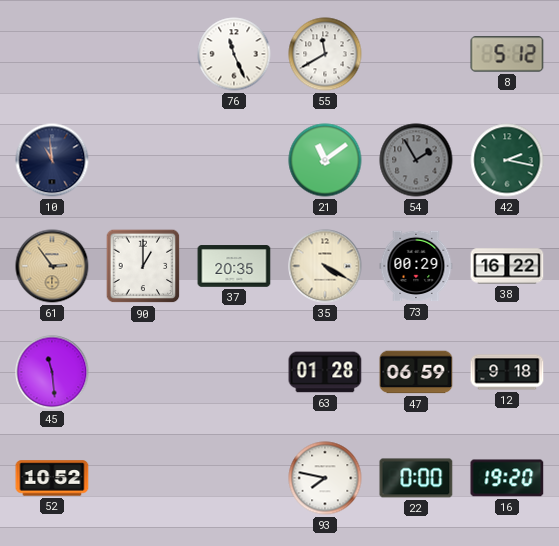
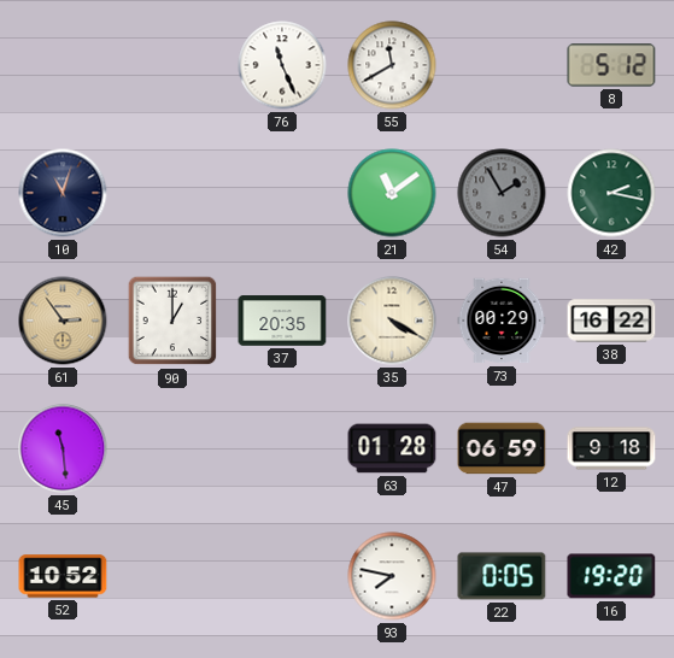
10: 10:59 -> 11:03
22: 0:00 -> 0:05
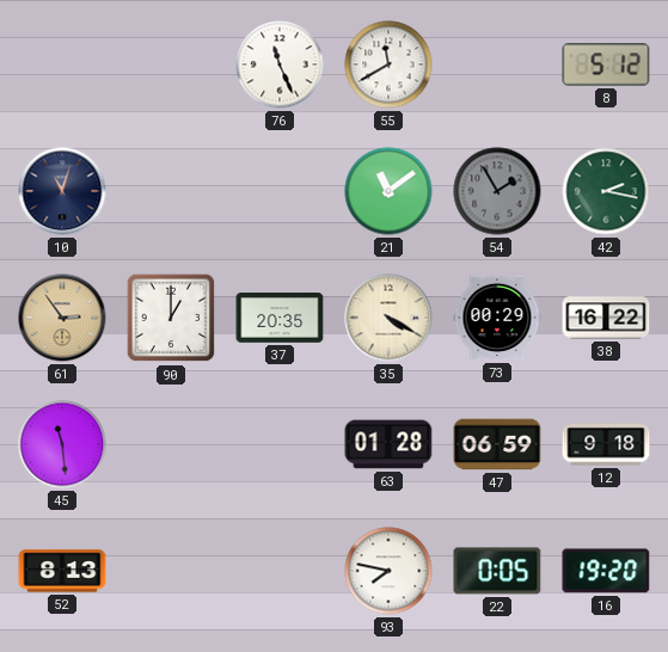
52: 10:52 -> 8:13
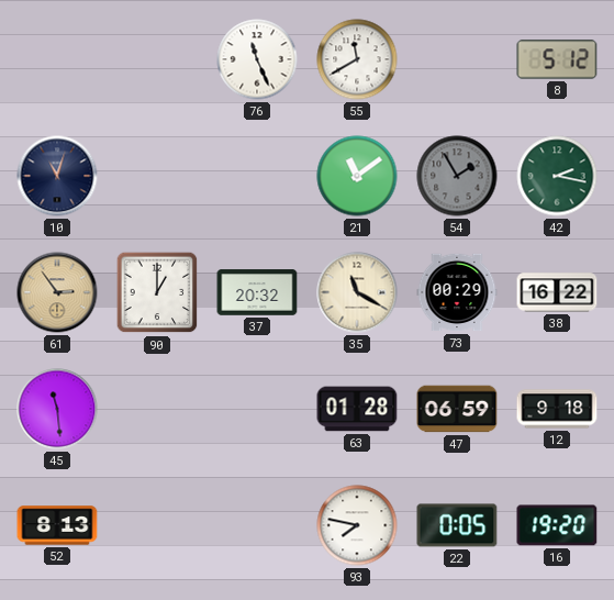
37: 20:35 -> 20:32
35: 4:20 -> 11:20
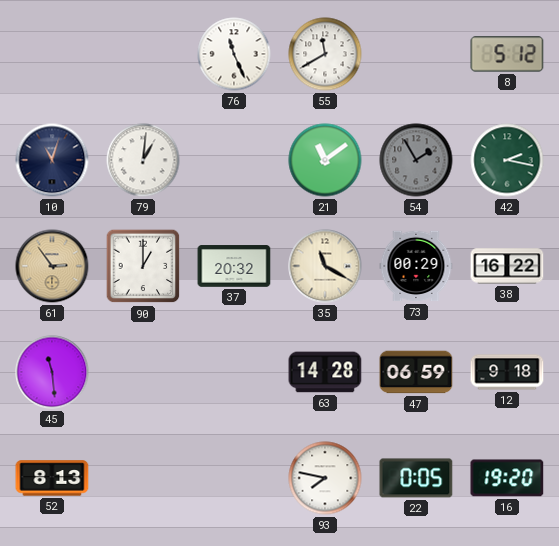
79: none -> 1:01
63: 01:28 -> 14:28
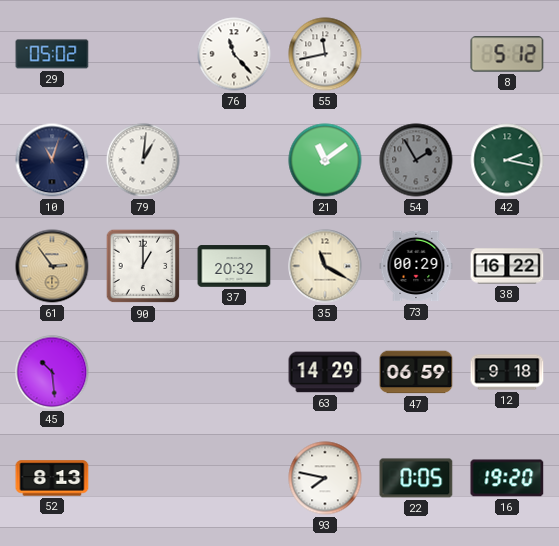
29: none -> 05:02
76: 11:26 -> 11:23
55: 11:40 -> 11:43
45: 11:29 -> 10:29
63: 14:28 -> 14:29
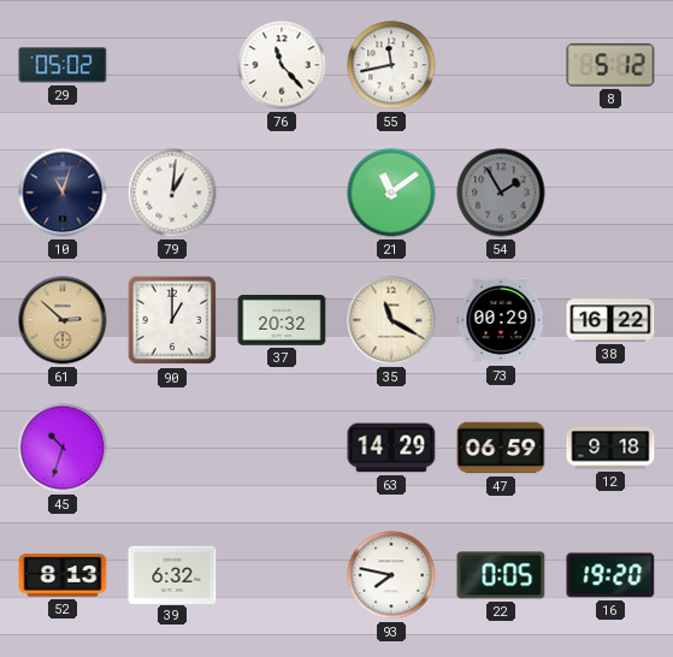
42: 2:17 -> none
61: 2:54 -> 2:52
45: 10:29 -> 10:33
39: none -> 6:32
